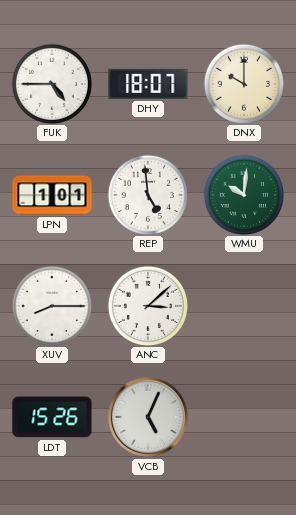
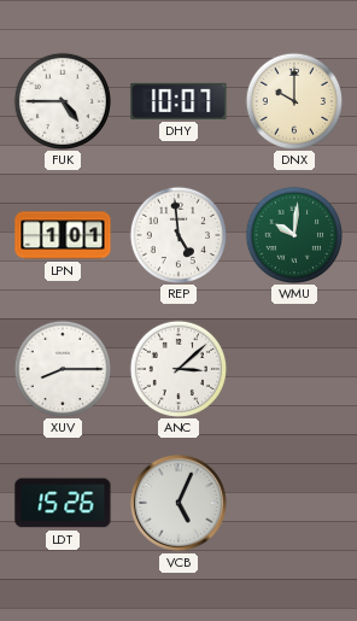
DHY: 18:07 -> 10:07
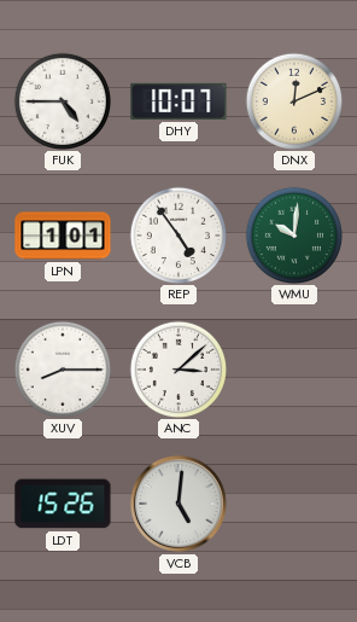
DNX: 10:00 -> 12:11
REP: 4:59 -> 4:54
VCB: 5:04 -> 5:01
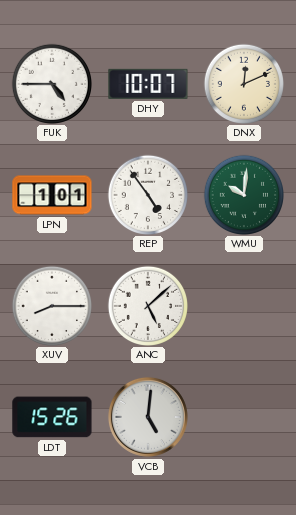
ANC: 3:08 -> 5:08
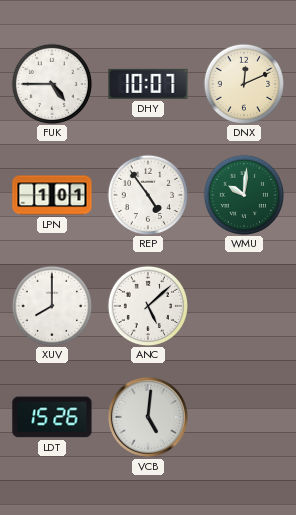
XUV: 8:15 -> 8:00
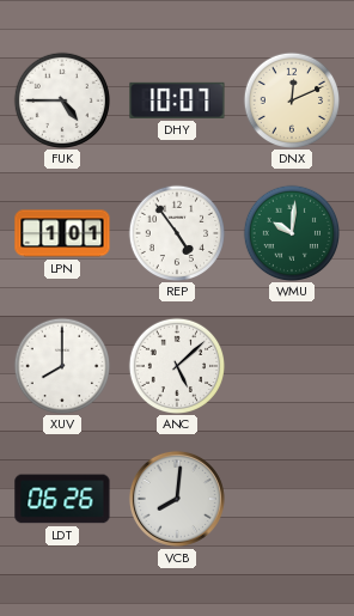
LDT: 15:26 -> 06:26
VCB: 5:01 -> 8:01
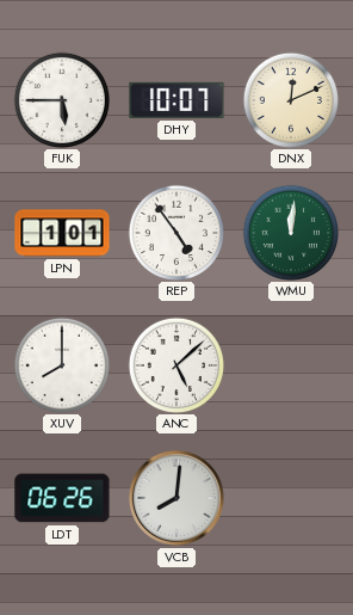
FUK: 4:45 -> 5:45
WMU: 10:01 -> 12:01
